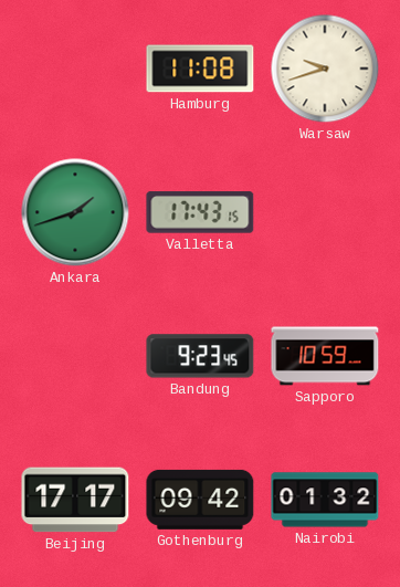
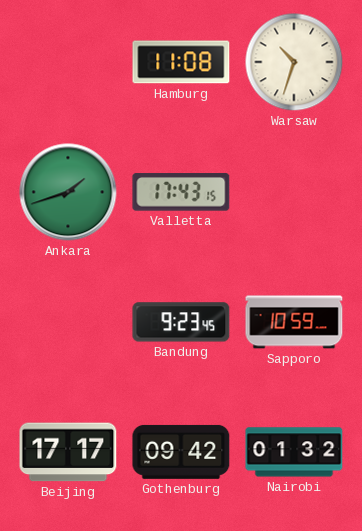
Warsaw: 9:42 -> 10:33
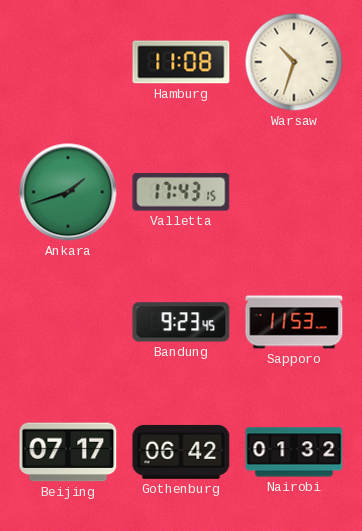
Sapporo: 10:59 -> 11:53
Beijing: 17:17 -> 07:17
Gothenburg: 09:42 -> 06:42
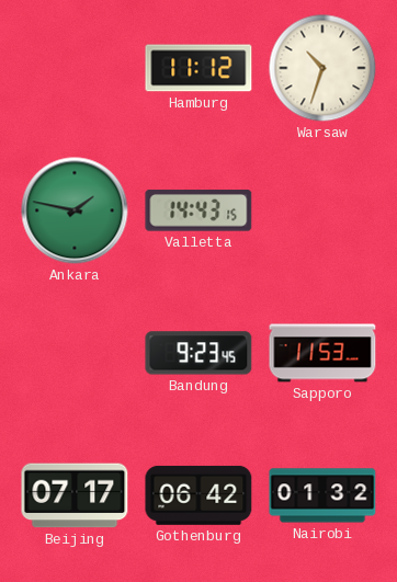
Hamburg: 11:08 -> 11:12
Ankara: 1:42 -> 1:47
Valletta: 17:43 -> 14:43
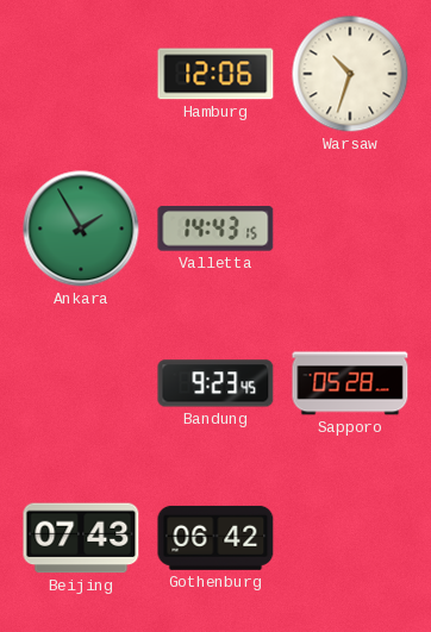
Hamburg: 11:12 -> 12:06
Ankara: 1:47 -> 1:55
Sapporo: 11:53 -> 05:28
Beijing: 07:17 -> 07:43
Nairobi: 01:32 -> none
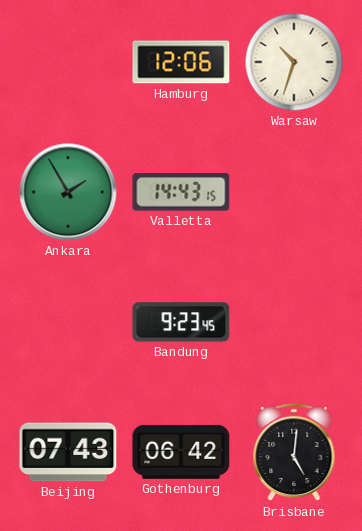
Sapporo: 05:28 -> none
Brisbane: none -> 5:01
